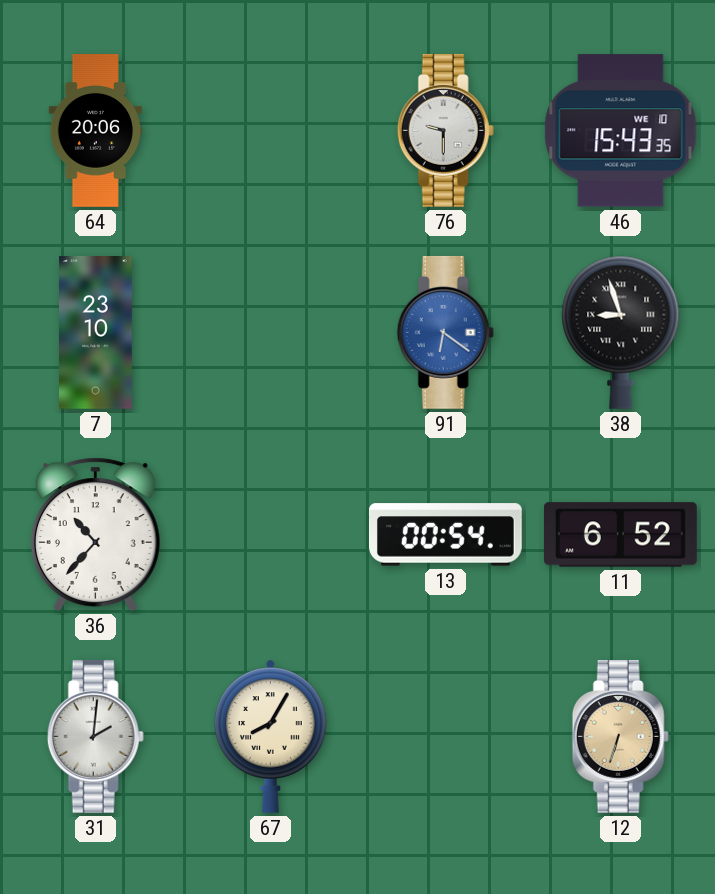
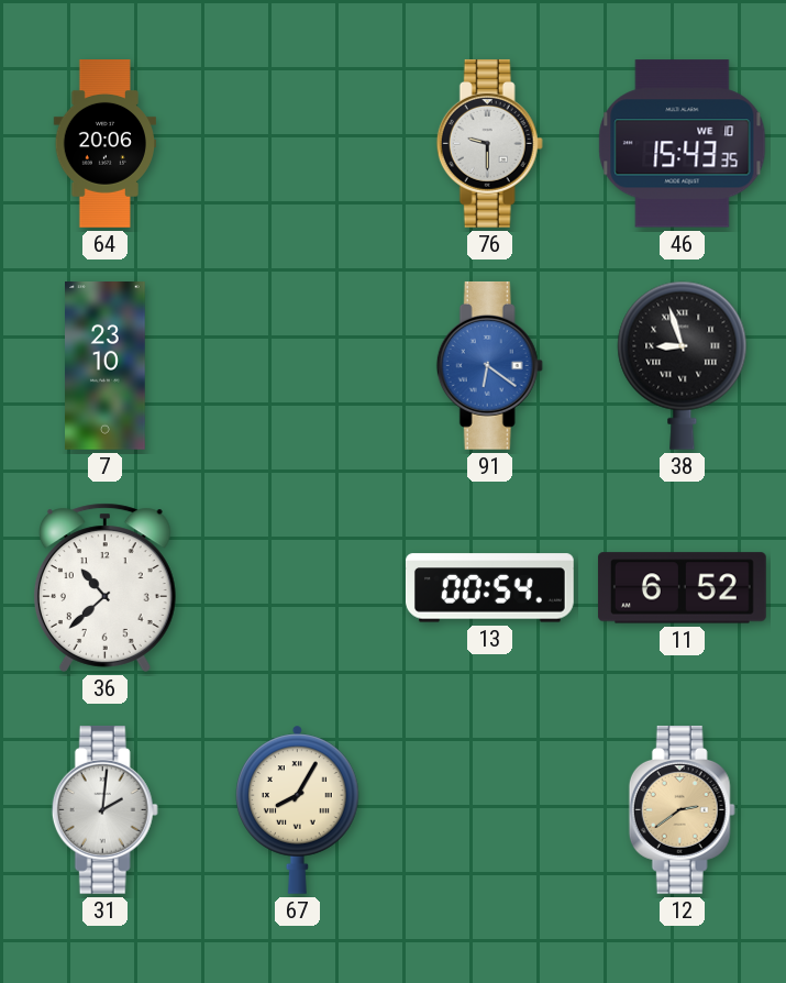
36: 10:37 -> 10:38
12: 6:33 -> 2:39
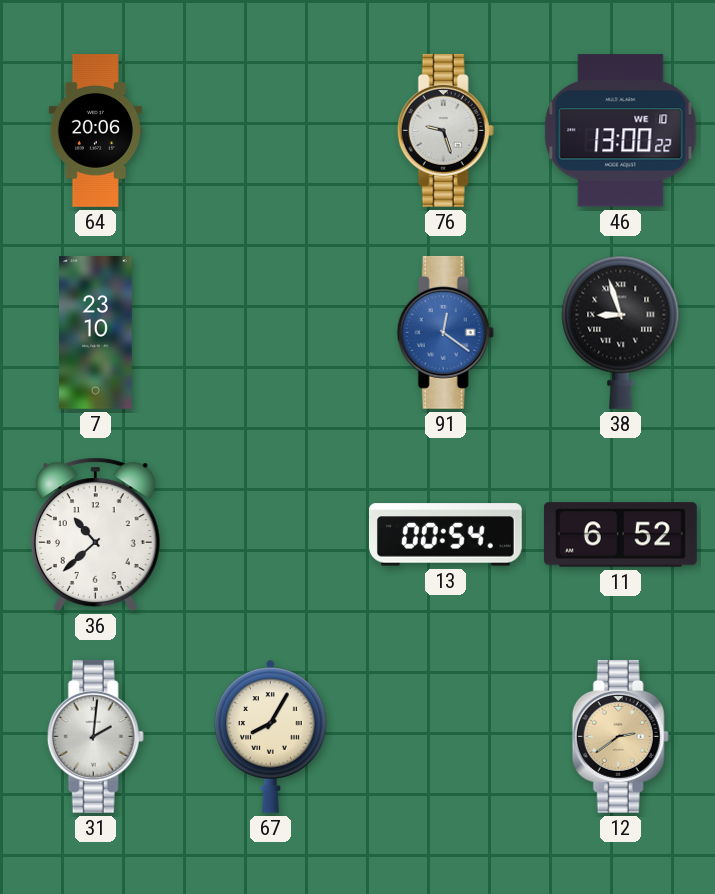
76: 9:30 -> 9:27
46: 15:43 -> 13:00
91: 6:21 -> 12:21
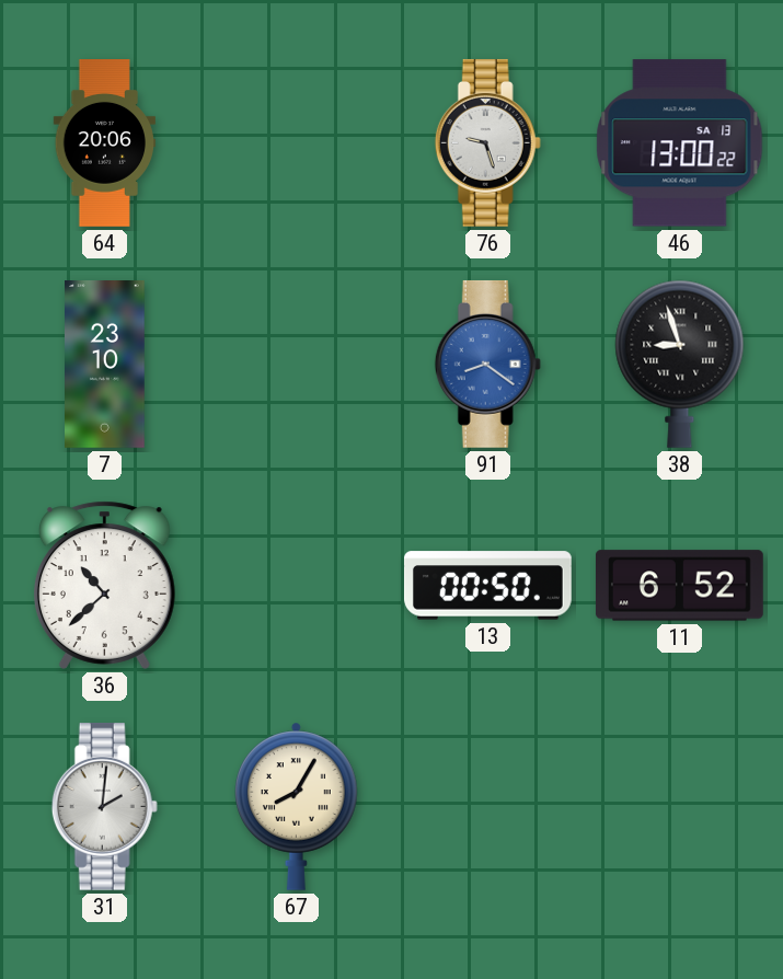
46 date: WE 10 -> SA 13
91: 12:21 -> 8:21
13: 00:54 -> 00:50
12: 2:39 -> none
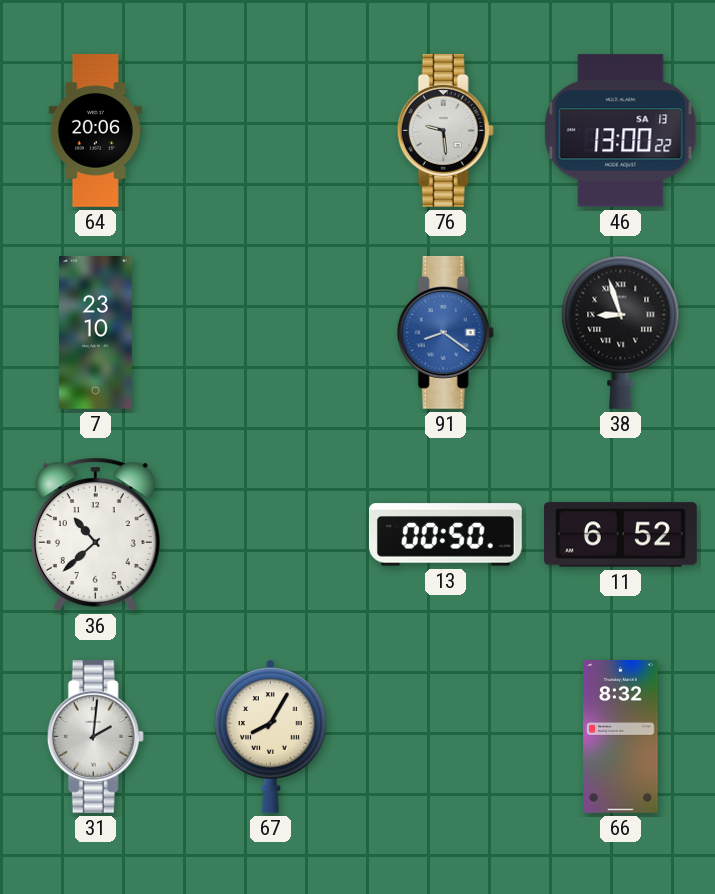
76: 9:27 -> 9:29
66: none -> 8:32
